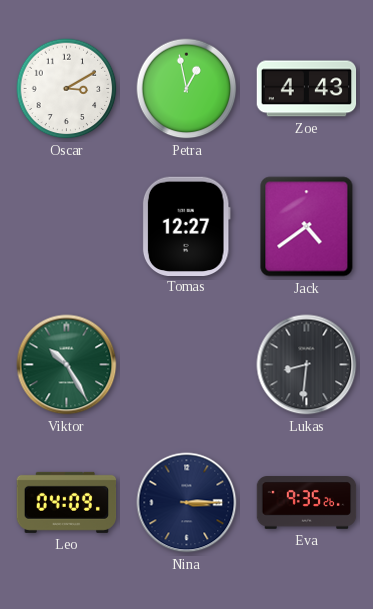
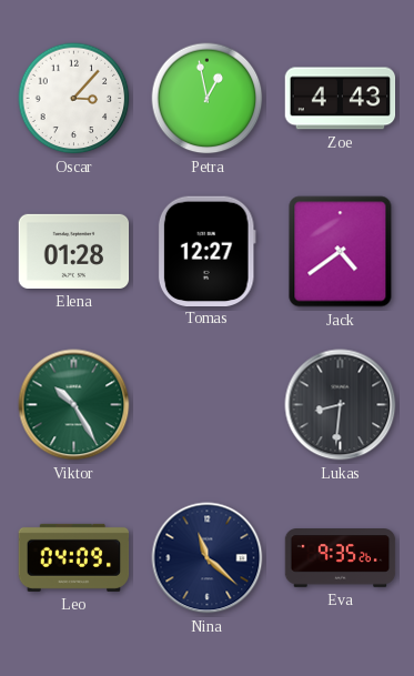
Oscar: 3:10 -> 3:07
Elena: none -> 01:28
Nina: 3:15 -> 11:22
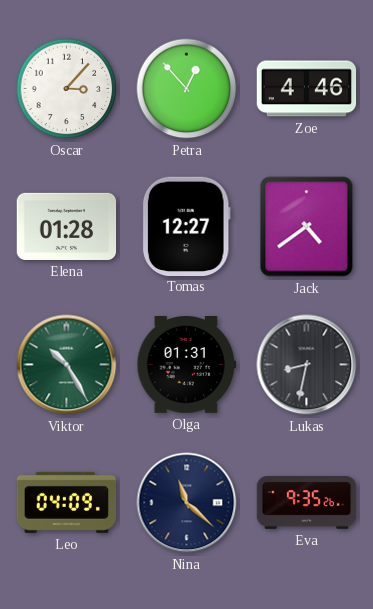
Petra: 12:58 -> 12:53
Zoe: 4:43 -> 4:46
Olga: none -> 01:31
Lukas: 8:31 -> 8:32
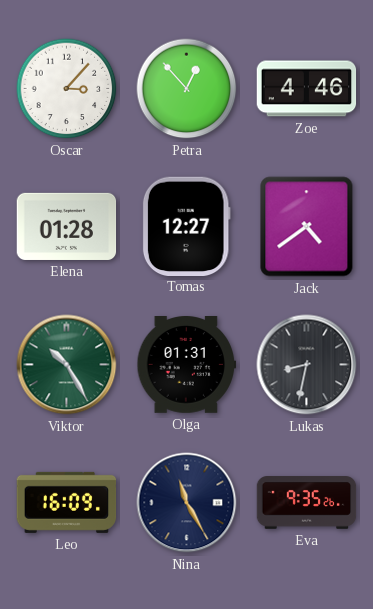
Leo: 04:09 -> 16:09
Nina: 11:22 -> 11:25
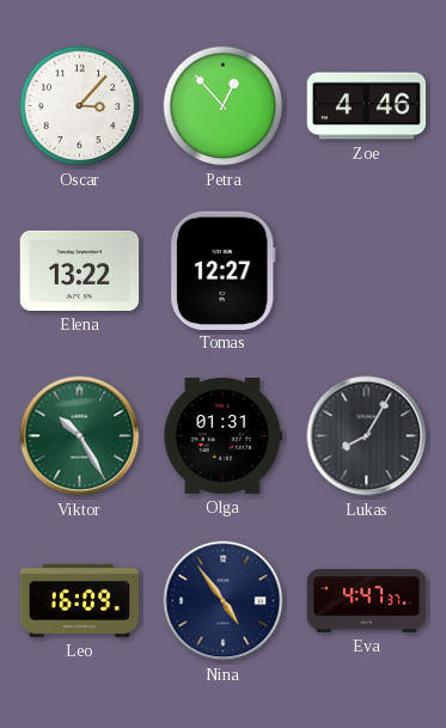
Elena: 01:28 -> 13:22
Jack: 4:39 -> none
Lukas: 8:32 -> 8:05
Nina: 11:25 -> 4:54
Eva: 9:35 -> 4:47
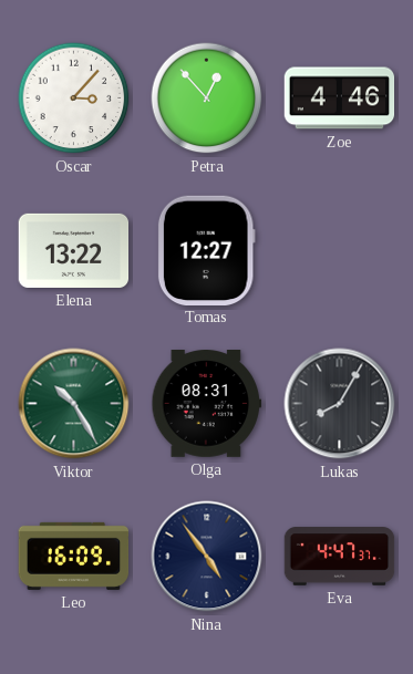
Olga: 01:31 -> 08:31
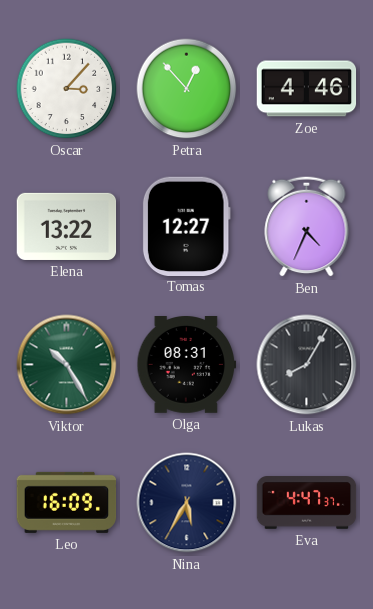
Ben: none -> 4:34
Nina: 4:54 -> 5:35
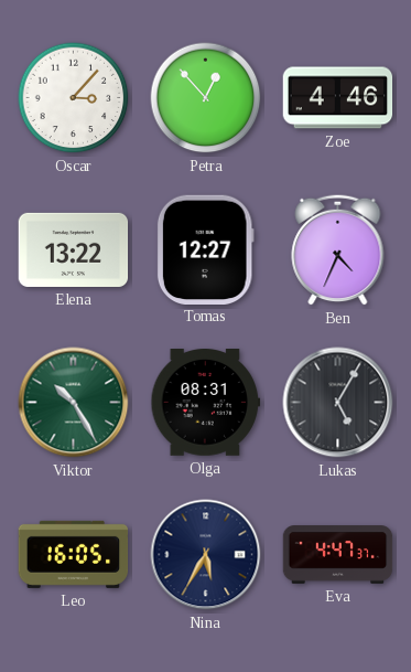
Lukas: 8:05 -> 5:05
Leo: 16:09 -> 16:05
